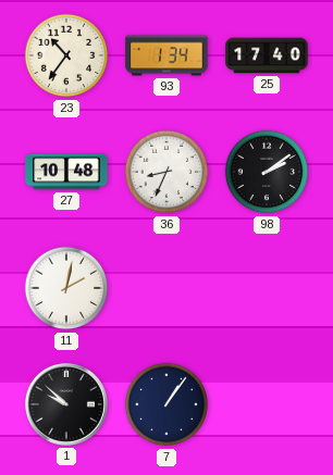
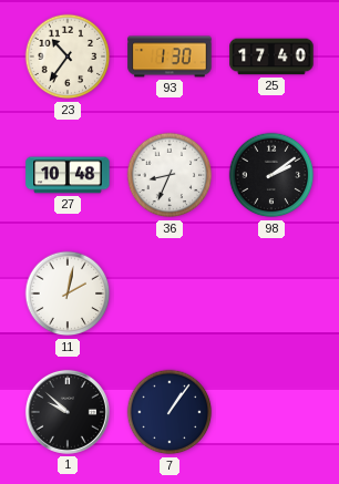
93: 1:34 -> 1:30
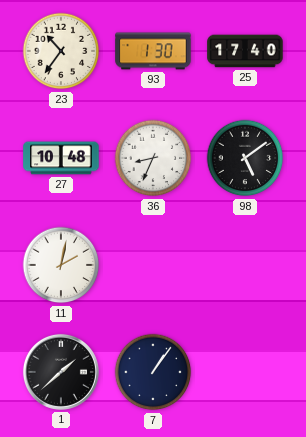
98: 2:09 -> 5:09
1: 9:52 -> 1:38
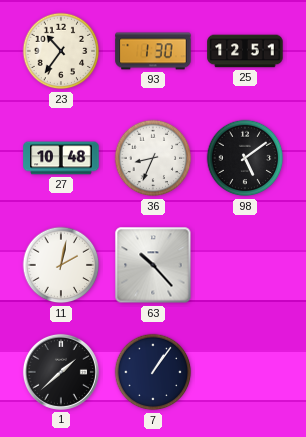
25: 17:40 -> 12:51
63: none -> 10:23
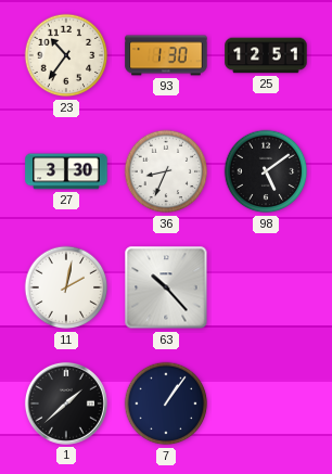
27: 10:48 -> 3:30
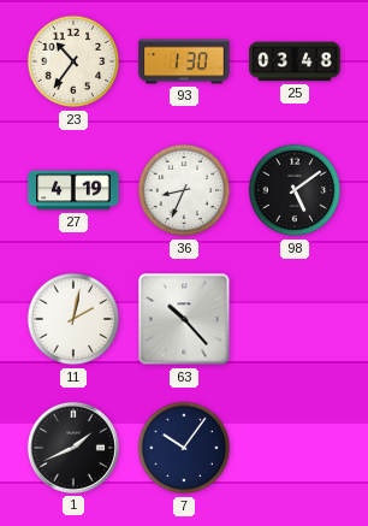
25: 12:51 -> 03:48
27: 3:30 -> 4:19
1: 1:38 -> 1:41
7: 1:06 -> 10:06
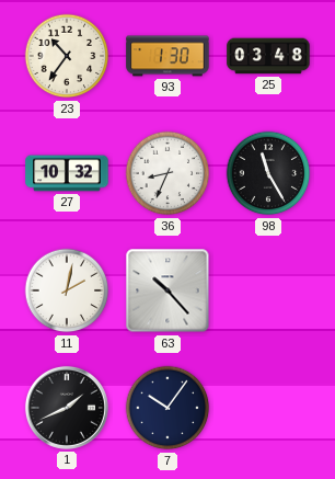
27: 4:19 -> 10:32
98: 5:09 -> 11:25
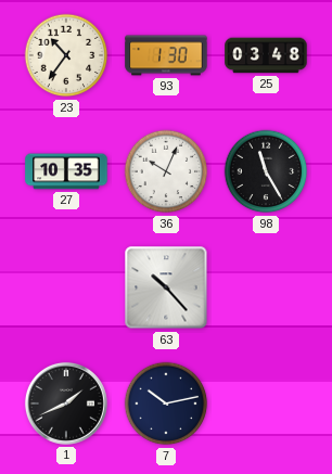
27: 10:32 -> 10:35
36: 8:34 -> 10:04
11: 2:02 -> none
7: 10:06 -> 10:13
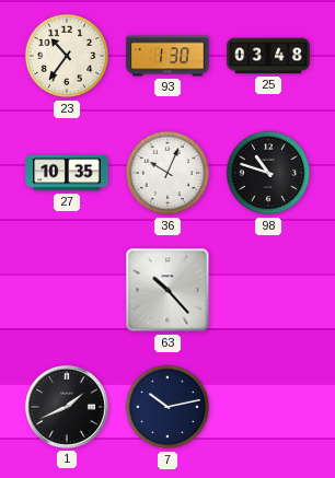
98: 11:25 -> 10:48
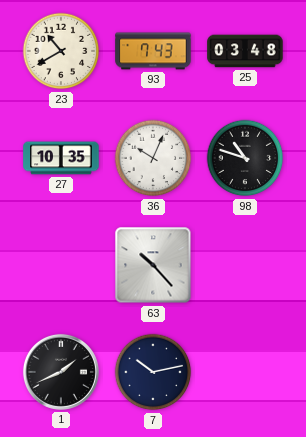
23: 10:36 -> 10:40
93: 1:30 -> 7:43
